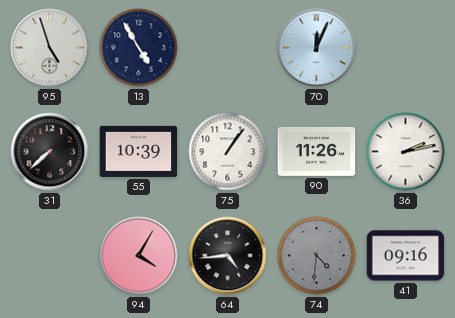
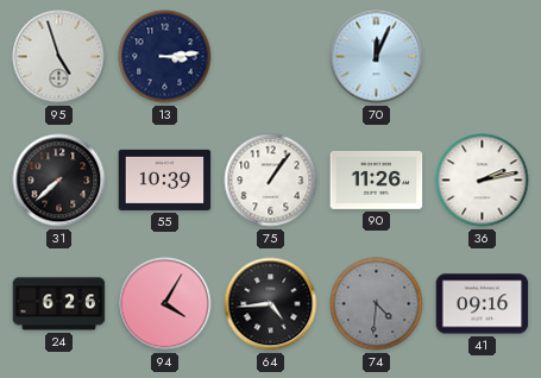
13: 4:55 -> 3:14
24: none -> 6:26
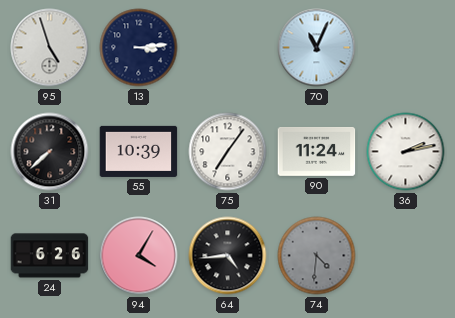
70: 12:04 -> 11:04
75: 1:06 -> 7:06
90: 11:26 -> 11:24
41: 09:16 -> none
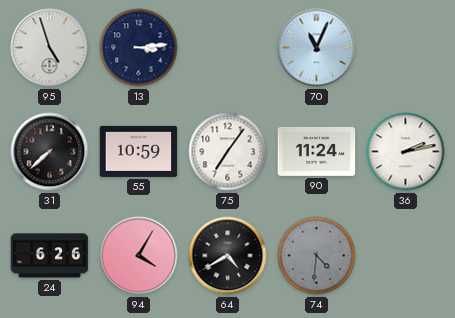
55: 10:39 -> 10:59
64: 4:44 -> 4:40
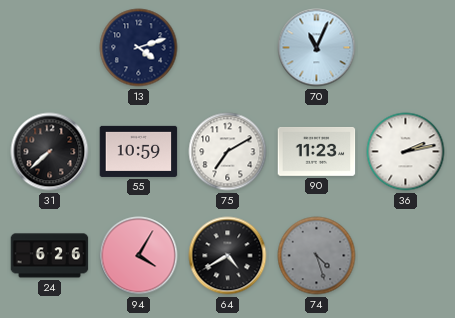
95: 4:57 -> none
13: 3:14 -> 4:12
75: 7:06 -> 7:10
90: 11:24 -> 11:23
74: 4:31 -> 4:27
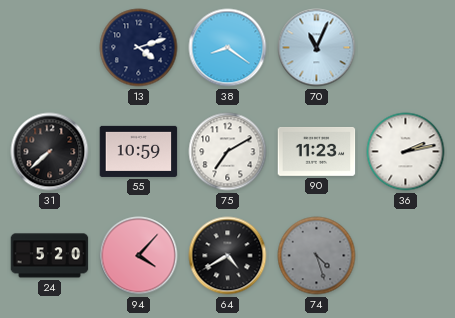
38: none -> 8:21
24: 6:26 -> 5:20
94: 4:05 -> 4:07
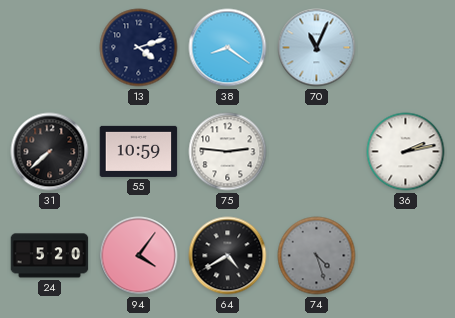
75: 7:10 -> 2:46
90: 11:23 -> none
94: 4:07 -> 4:06
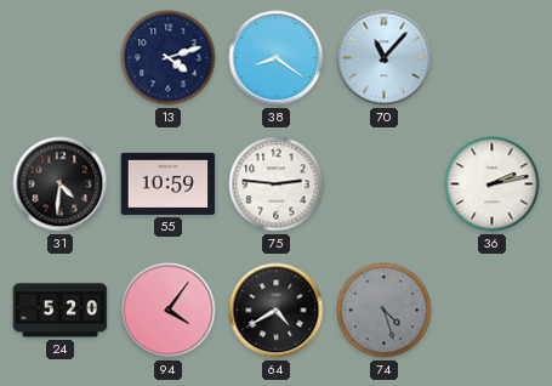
70: 11:04 -> 11:07
31: 7:38 -> 4:31
